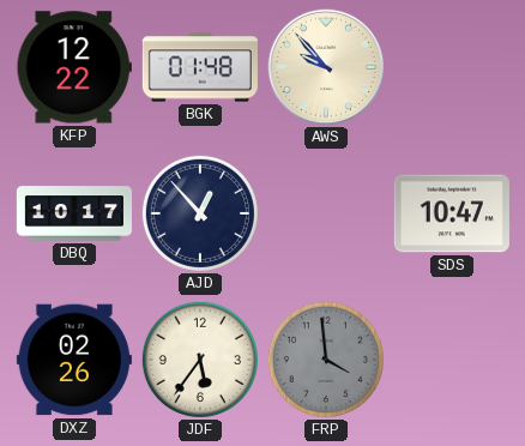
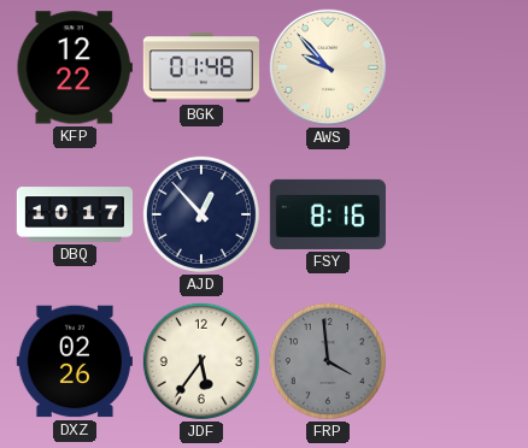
FSY: none -> 8:16
SDS: 10:47 -> none
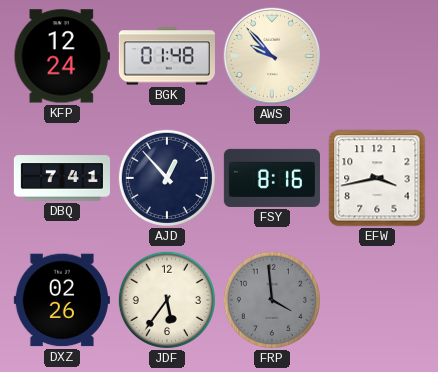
KFP: 12:22 -> 12:24
DBQ: 10:17 -> 7:41
EFW: none -> 3:43
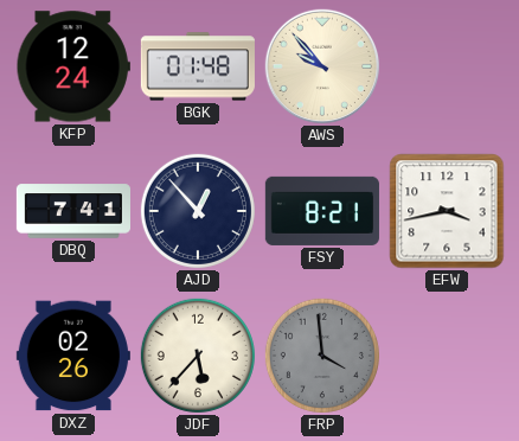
FSY: 8:16 -> 8:21
JDF: 5:36 -> 5:37
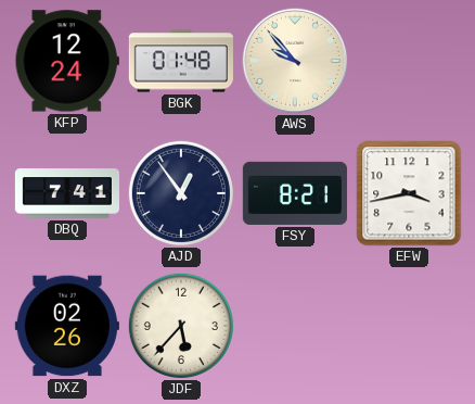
AJD: 12:53 -> 12:54
FRP: 3:59 -> none
